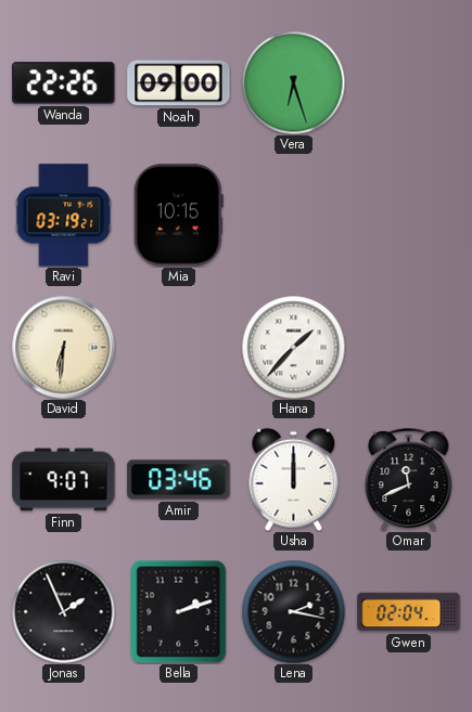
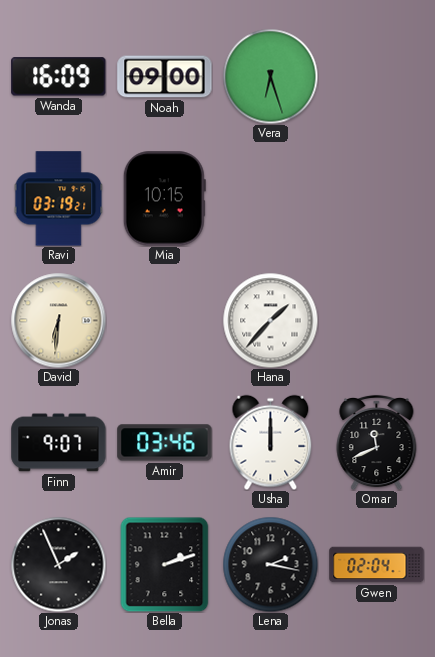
Wanda: 22:26 -> 16:09
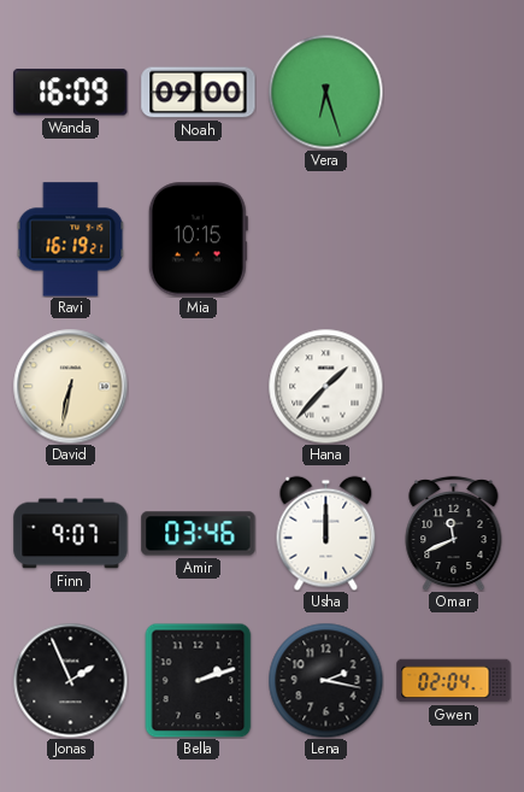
Ravi: 03:19 -> 16:19
David: 6:31 -> 6:32
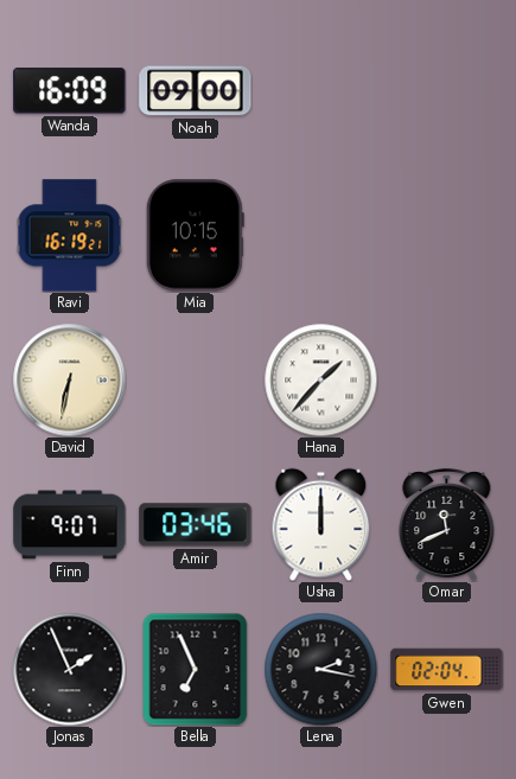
Vera: 6:27 -> none
Bella: 2:12 -> 6:56
